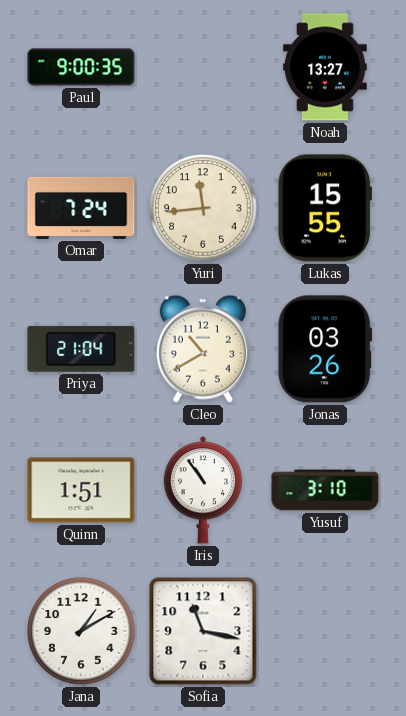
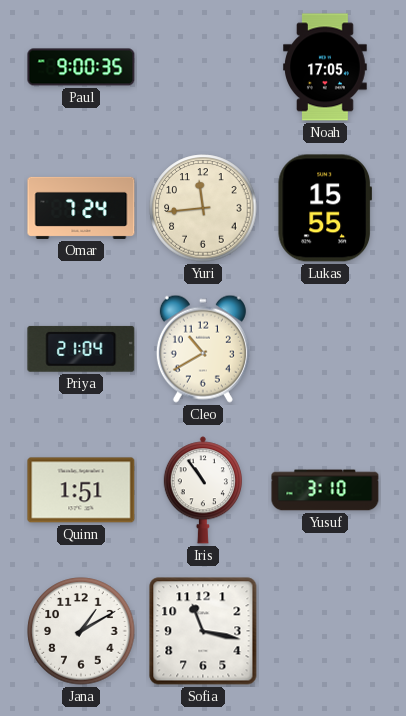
Noah: 13:27 -> 17:05
Jonas: 03:26 -> none
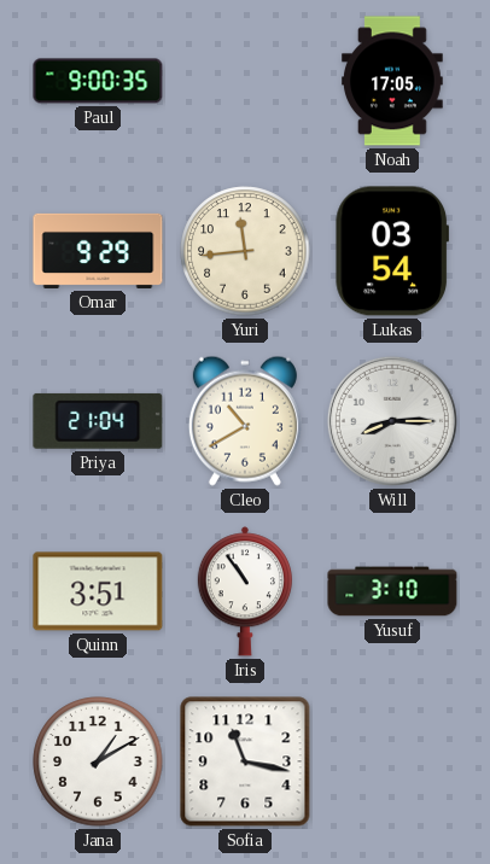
Omar: 7:24 -> 9:29
Lukas: 15:55 -> 03:54
Will: none -> 8:15
Quinn: 1:51 -> 3:51
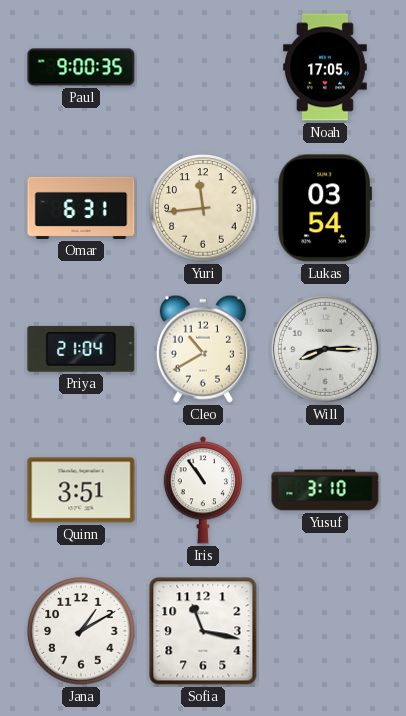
Omar: 9:29 -> 6:31
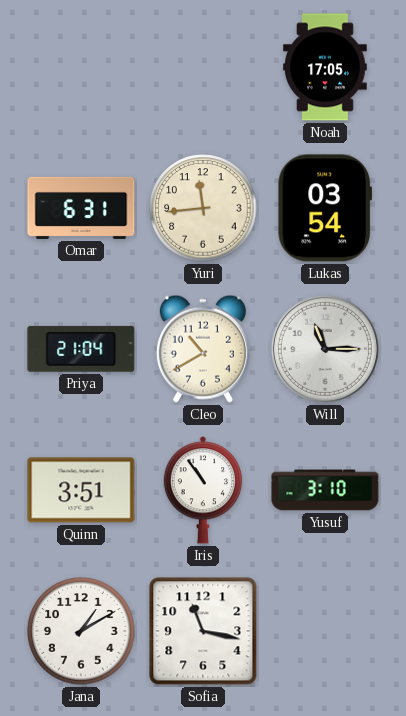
Paul: 9:00 -> none
Will: 8:15 -> 11:15
